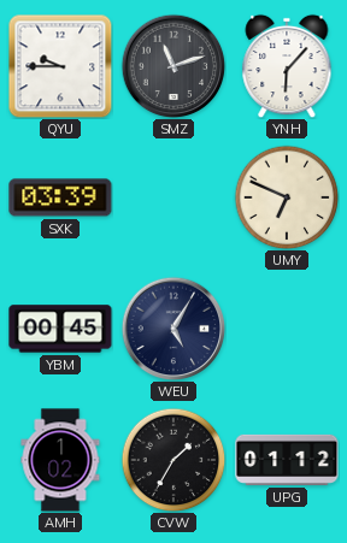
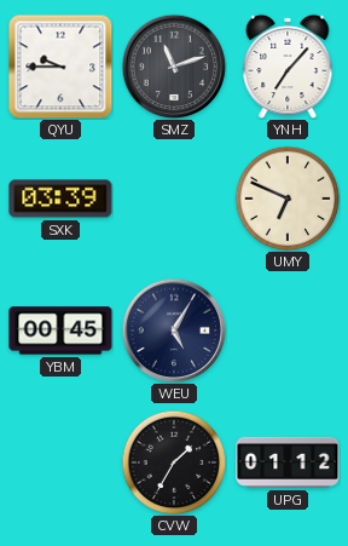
YNH: 6:07 -> 7:07
AMH: 1:02 -> none
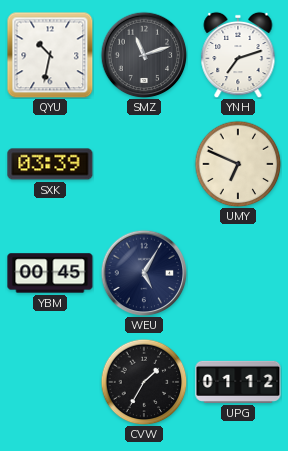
QYU: 9:45 -> 10:32
YNH: 7:07 -> 7:12
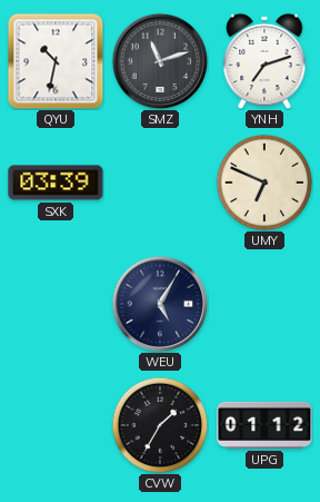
YBM: 00:45 -> none
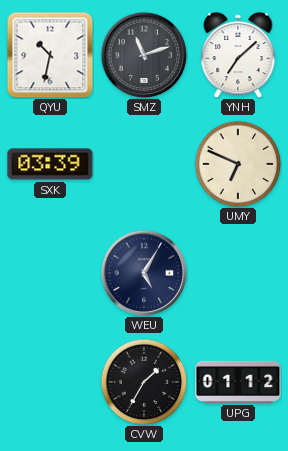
YNH: 7:12 -> 7:08
